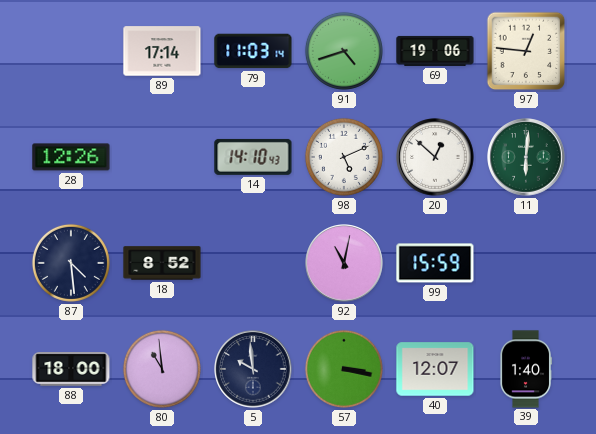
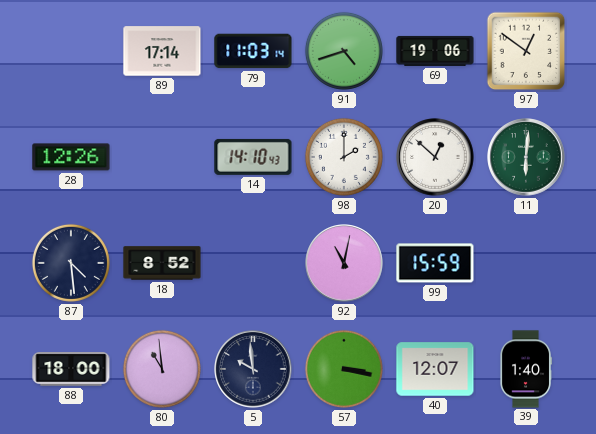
97: 12:46 -> 12:51
98: 5:11 -> 2:00
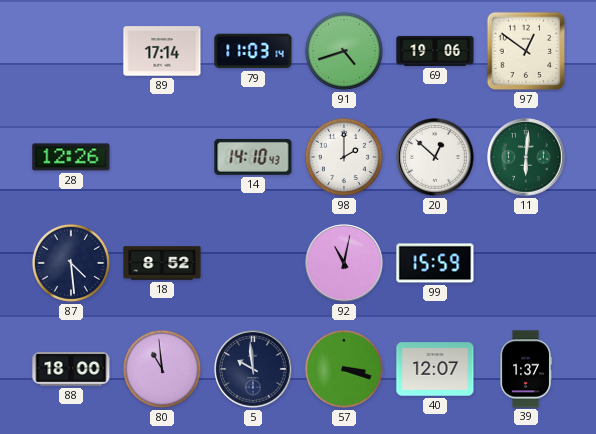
57: 3:17 -> 3:18
39: 1:40 -> 1:37
